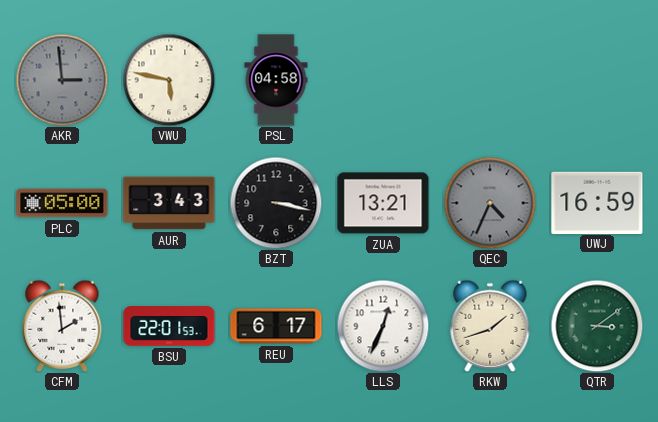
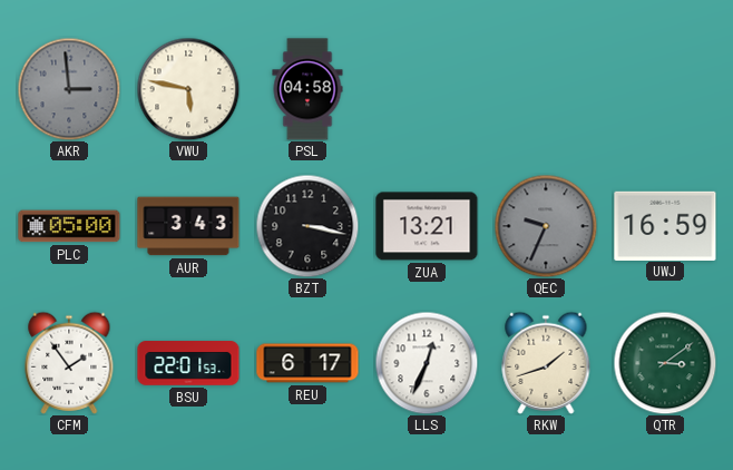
QEC: 4:34 -> 9:34
CFM: 1:59 -> 1:54
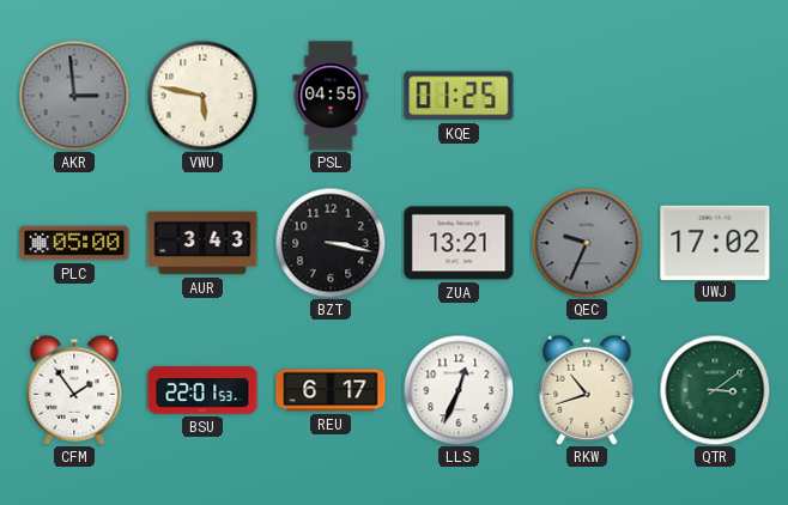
PSL: 04:58 -> 04:55
KQE: none -> 01:25
UWJ: 16:59 -> 17:02
RKW: 1:42 -> 10:42
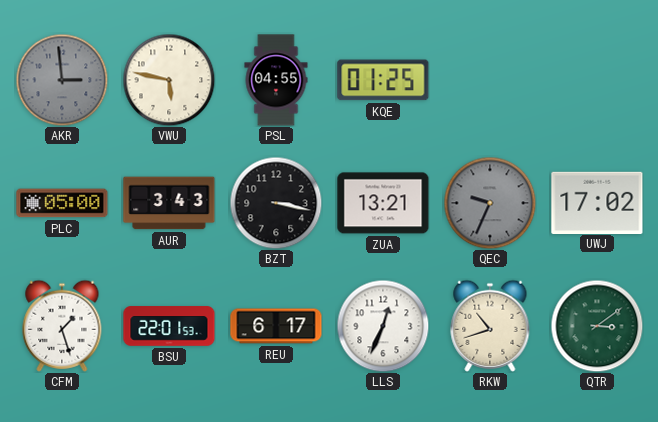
CFM: 1:54 -> 1:27
